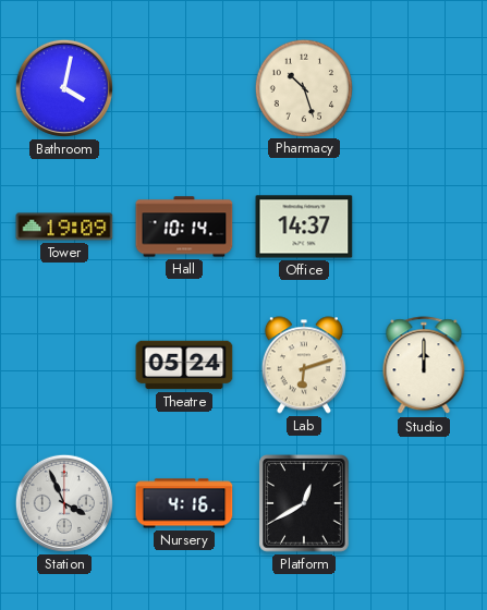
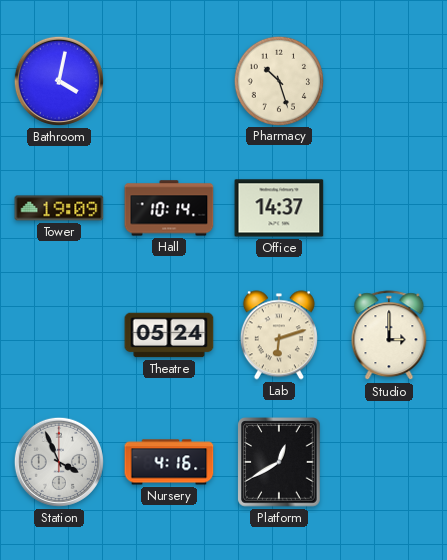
Studio: 12:00 -> 3:00
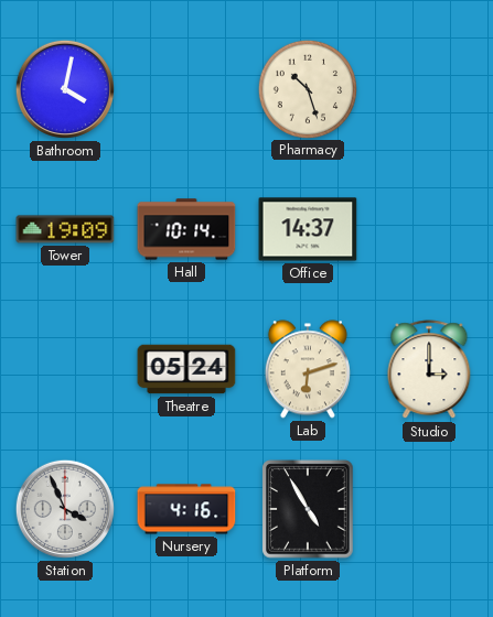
Platform: 12:40 -> 4:55
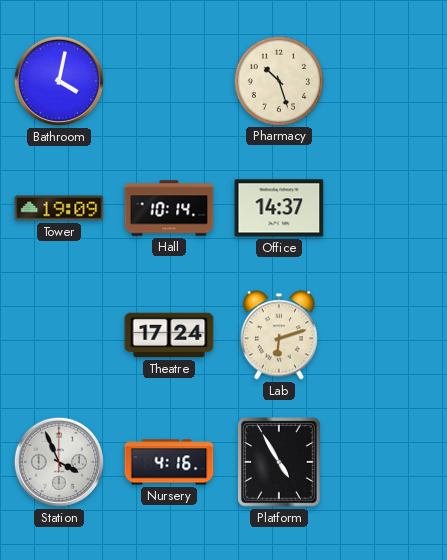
Theatre: 05:24 -> 17:24
Studio: 3:00 -> none
